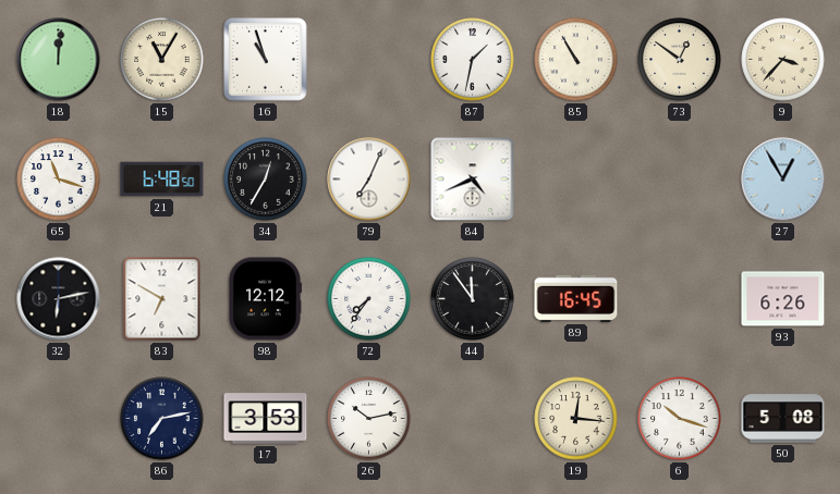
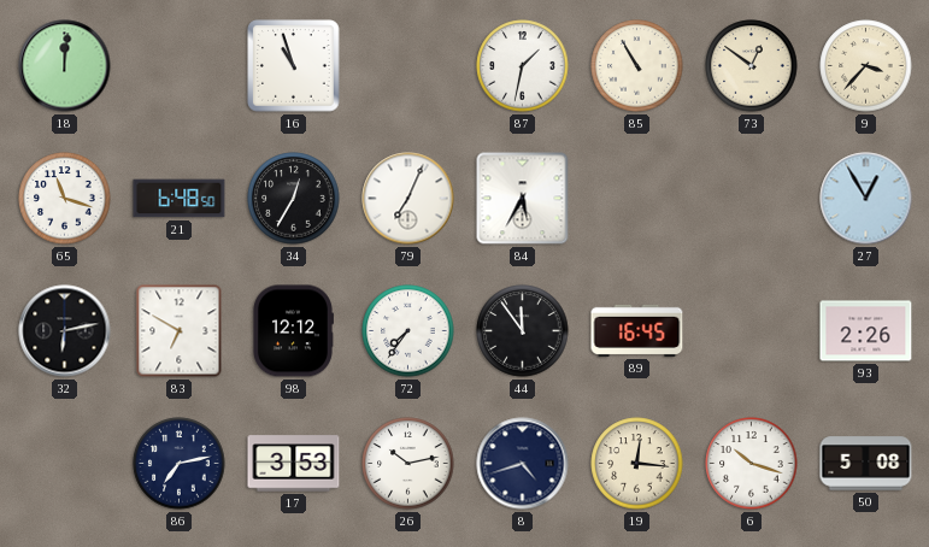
15: 11:05 -> none
84: 4:41 -> 5:35
93: 6:26 -> 2:26
8: none -> 4:42
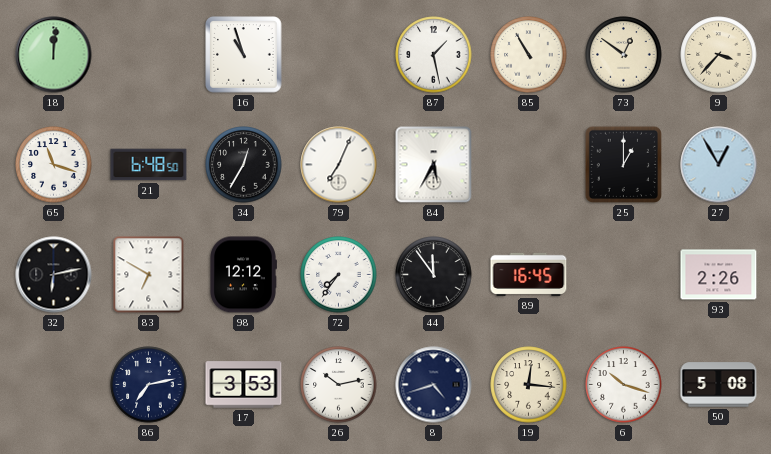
87: 1:32 -> 1:28
25: none -> 1:00
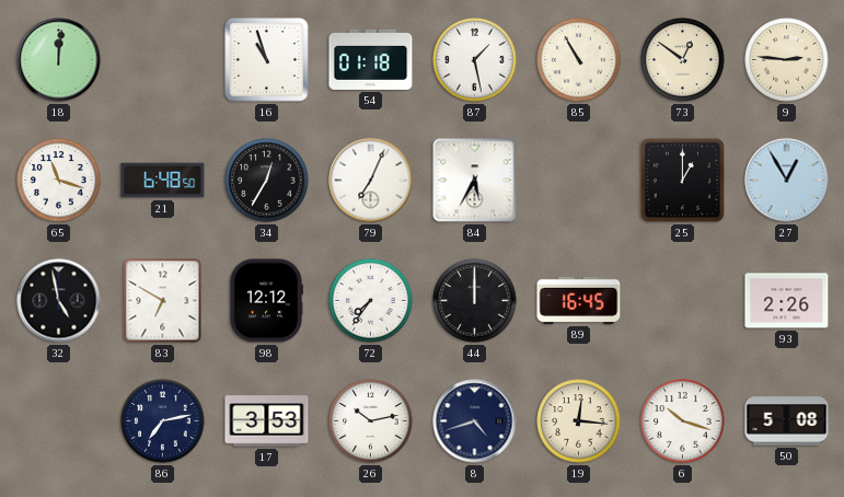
54: none -> 01:18
9: 3:37 -> 2:46
32: 6:13 -> 4:58
44: 11:54 -> 12:00
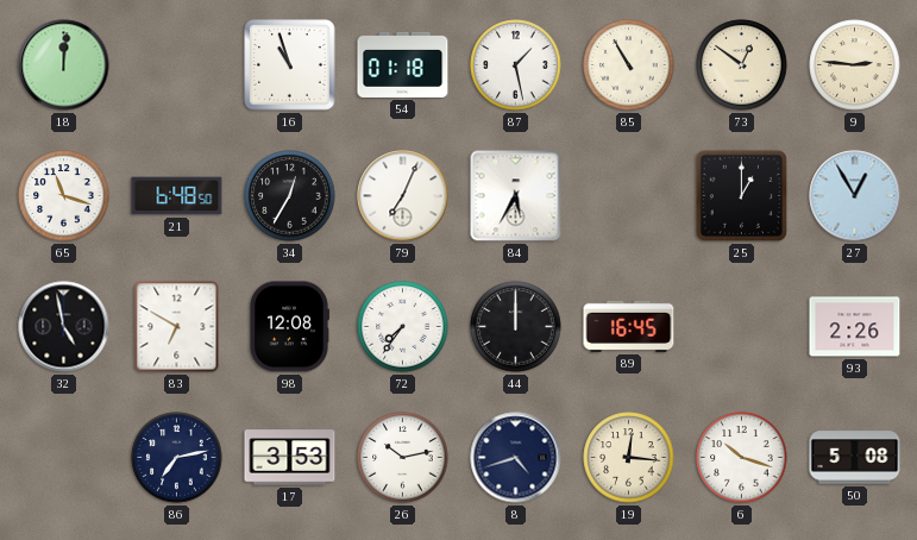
98: 12:12 -> 12:08
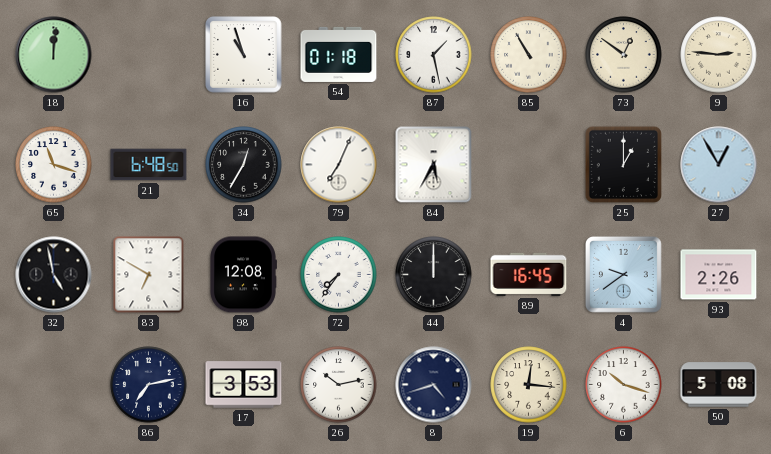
4: none -> 9:39
